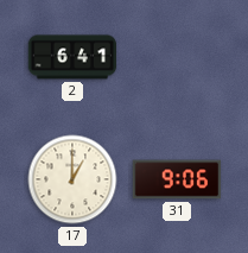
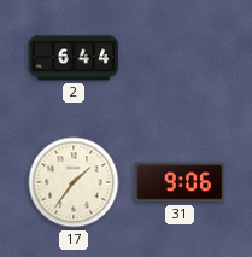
2: 6:41 -> 6:44
17: 1:00 -> 1:36
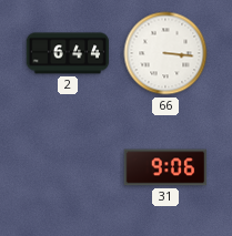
66: none -> 3:16
17: 1:36 -> none
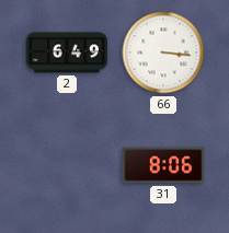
2: 6:44 -> 6:49
31: 9:06 -> 8:06
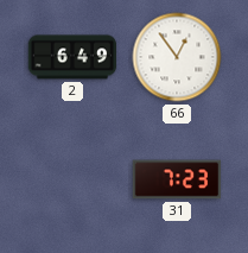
66: 3:16 -> 12:54
31: 8:06 -> 7:23
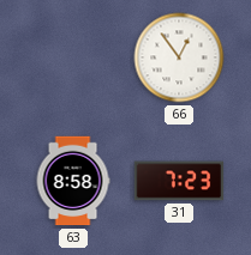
2: 6:49 -> none
63: none -> 8:58
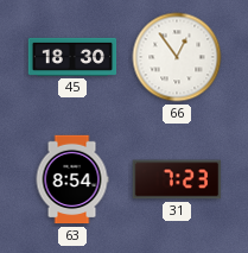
45: none -> 18:30
63: 8:58 -> 8:54
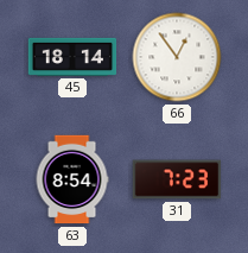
45: 18:30 -> 18:14
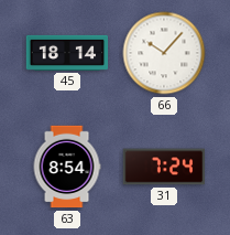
66: 12:54 -> 10:07
31: 7:23 -> 7:24
